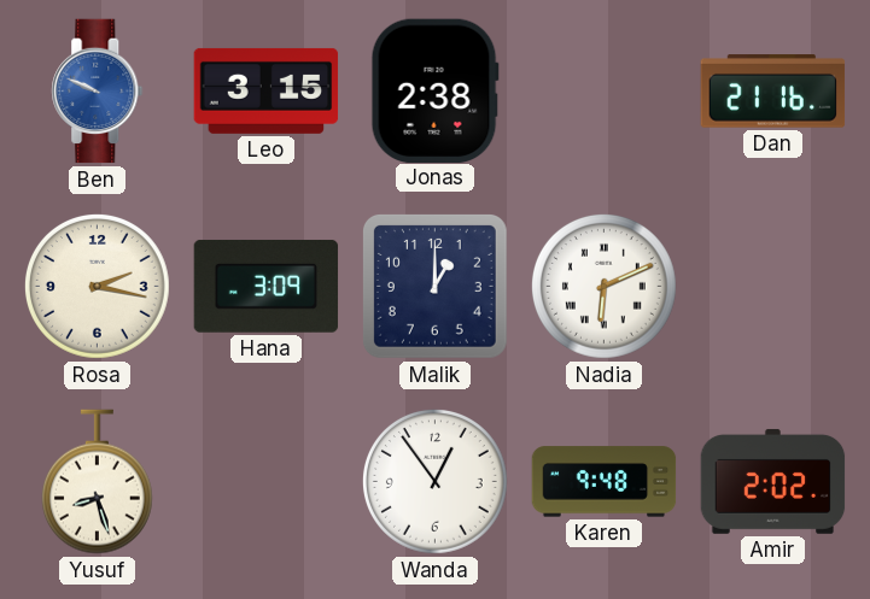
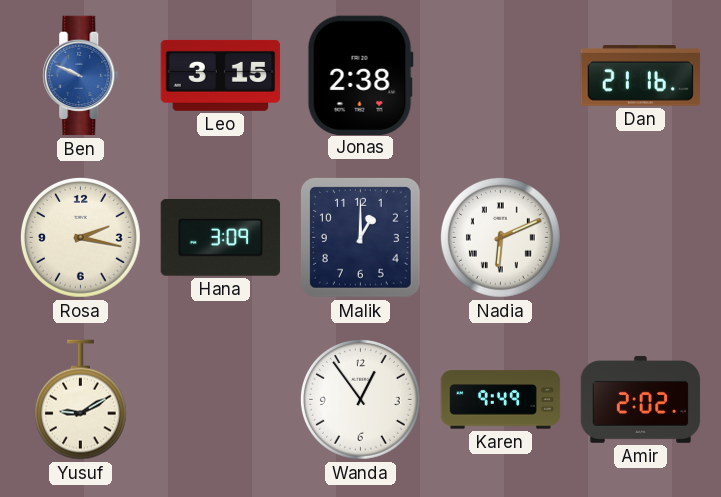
Yusuf: 8:27 -> 9:10
Karen: 9:48 -> 9:49
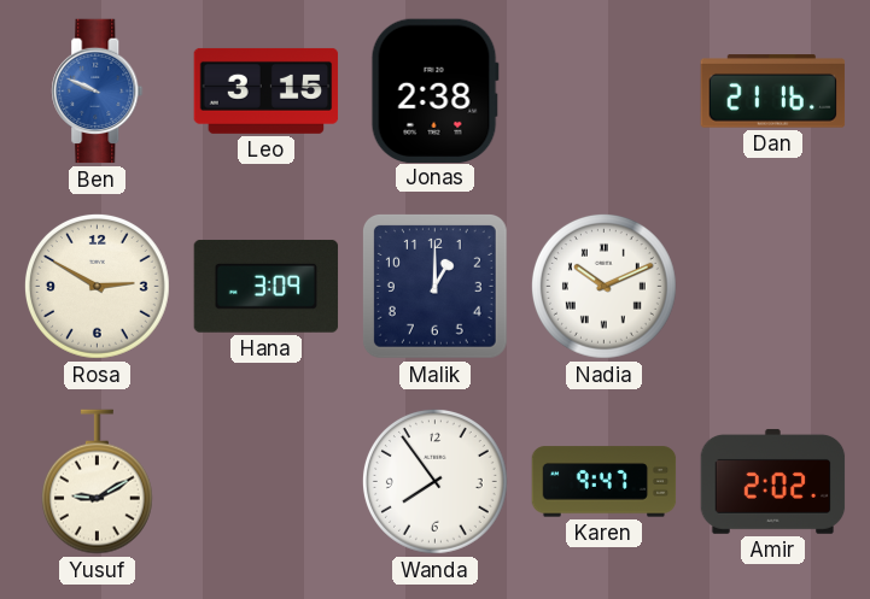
Rosa: 2:17 -> 2:50
Nadia: 6:11 -> 10:11
Wanda: 12:54 -> 7:54
Karen: 9:49 -> 9:47
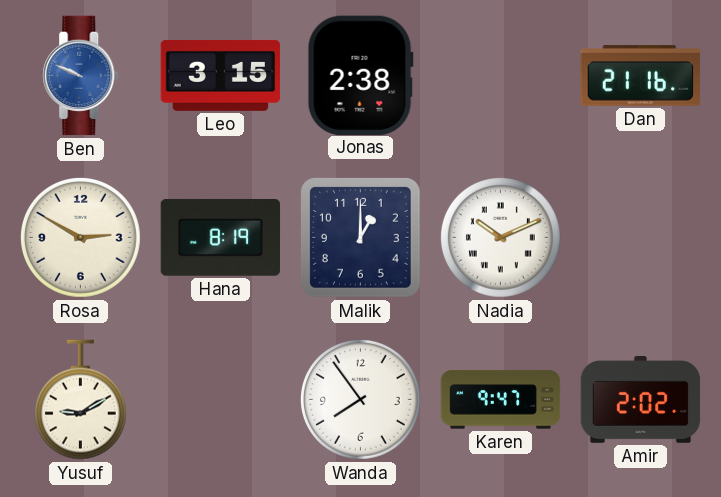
Hana: 3:09 -> 8:19
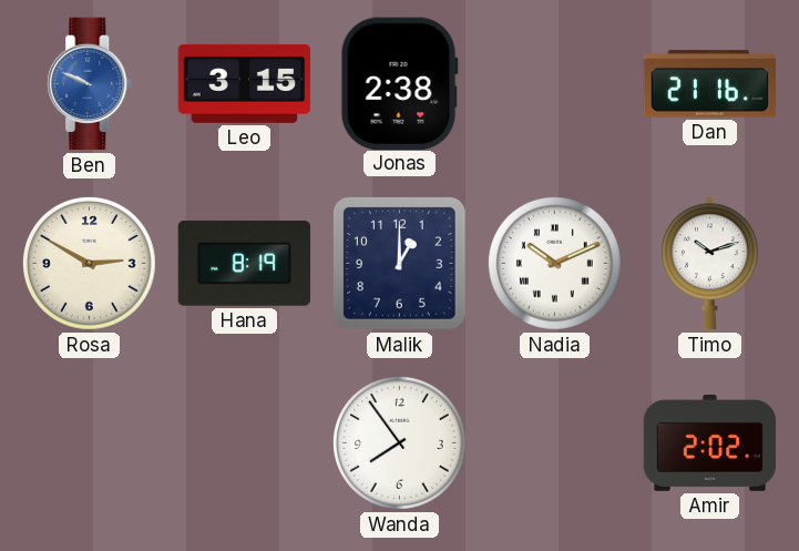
Timo: none -> 10:12
Yusuf: 9:10 -> none
Karen: 9:47 -> none
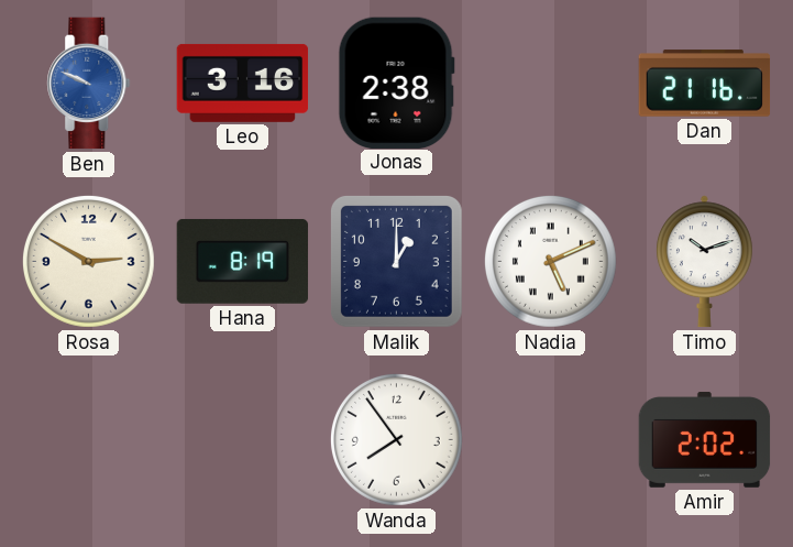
Leo: 3:15 -> 3:16
Nadia: 10:11 -> 5:11
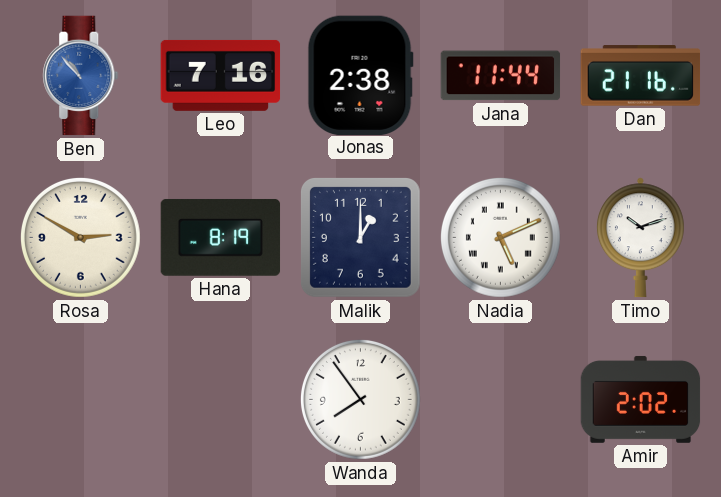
Ben: 9:49 -> 10:53
Leo: 3:16 -> 7:16
Jana: none -> 11:44
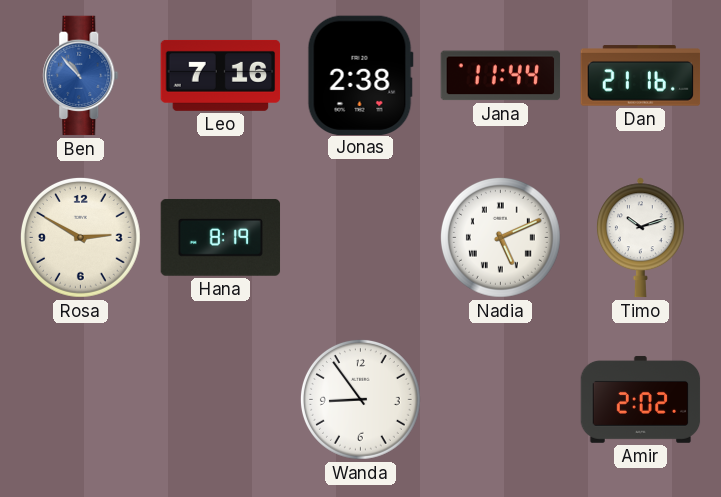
Malik: 1:00 -> none
Wanda: 7:54 -> 8:54
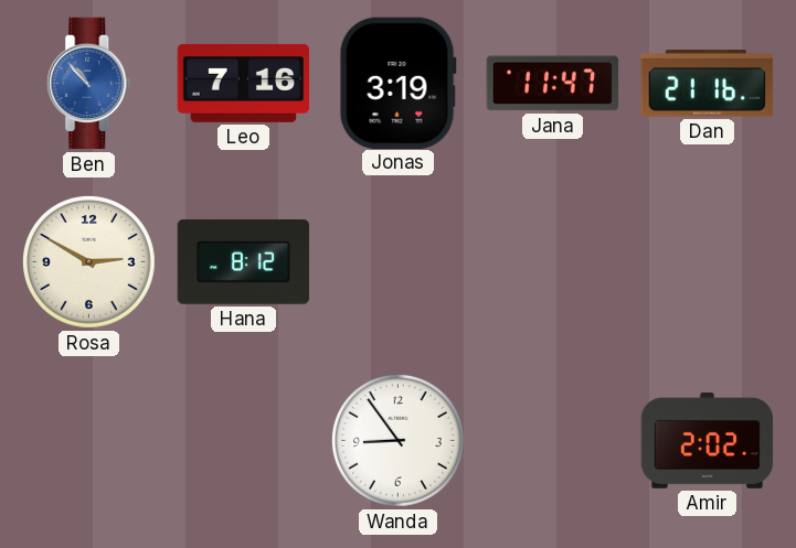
Jonas: 2:38 -> 3:19
Jana: 11:44 -> 11:47
Hana: 8:19 -> 8:12
Nadia: 5:11 -> none
Timo: 10:12 -> none
